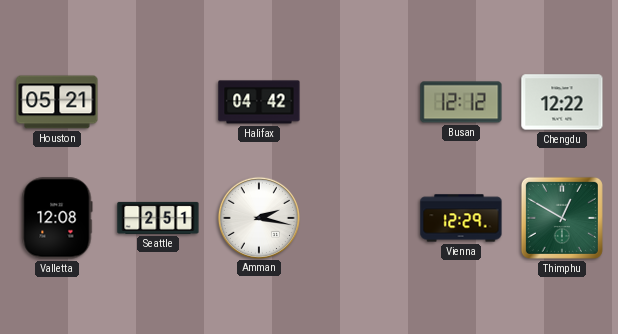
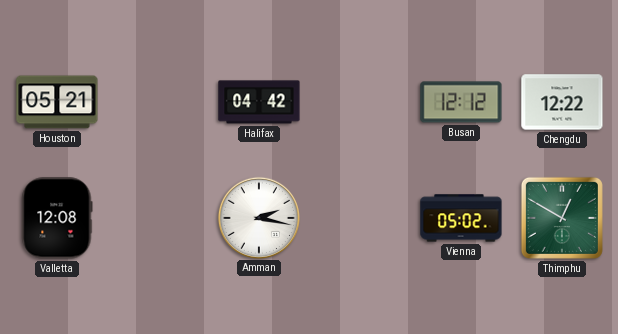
Seattle: 2:51 -> none
Vienna: 12:29 -> 05:02
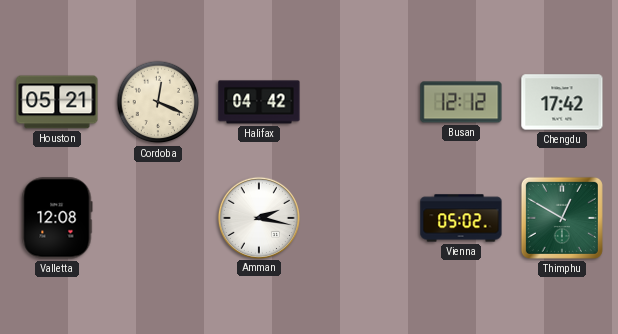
Cordoba: none -> 12:19
Chengdu: 12:22 -> 17:42
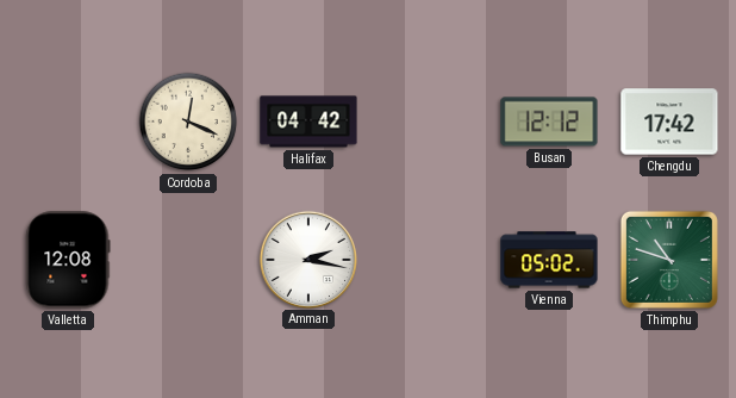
Houston: 05:21 -> none
Thimphu: 12:50 -> 10:48
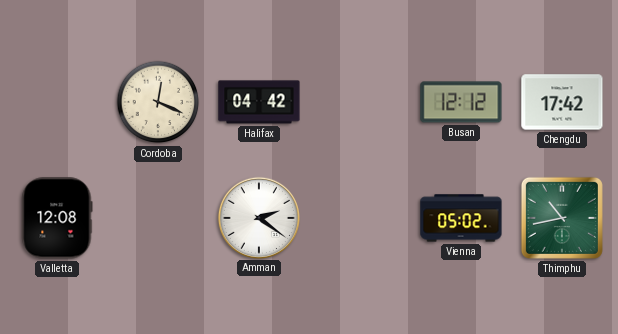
Amman: 2:17 -> 2:21
Thimphu: 10:48 -> 10:43
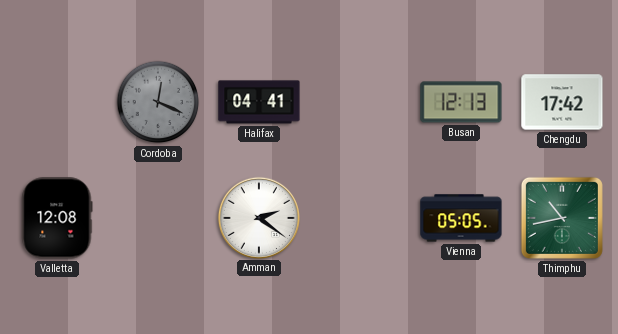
Cordoba dial: cream -> grey
Halifax: 04:42 -> 04:41
Busan: 12:12 -> 12:13
Vienna: 05:02 -> 05:05
